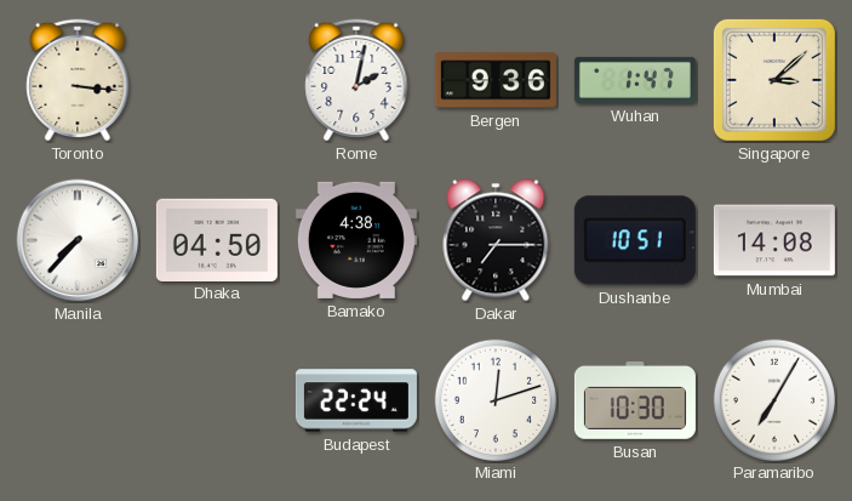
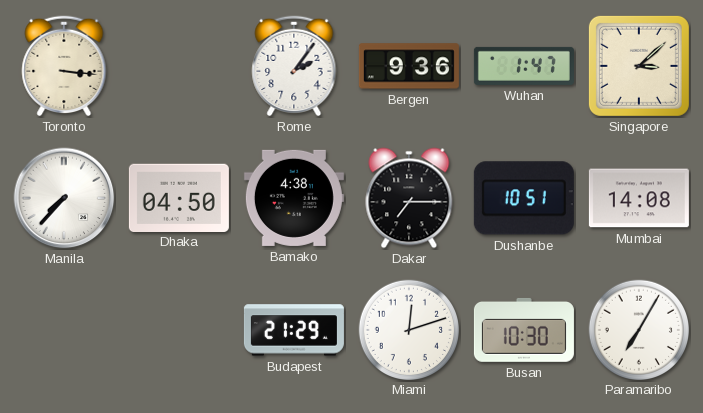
Rome: 2:02 -> 2:06
Budapest: 22:24 -> 21:29
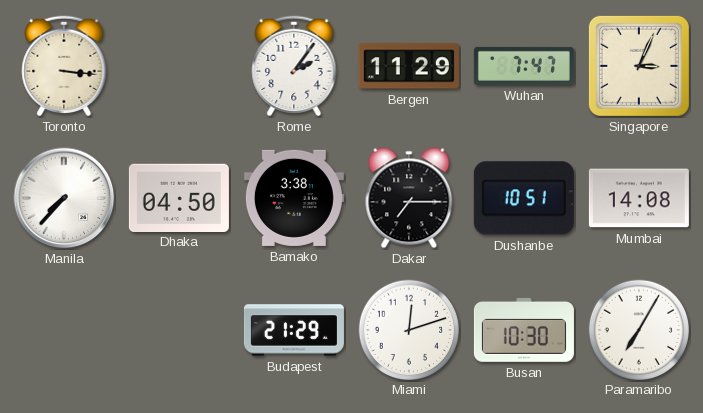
Bergen: 9:36 -> 11:29
Wuhan: 1:47 -> 7:47
Singapore: 3:08 -> 3:04
Bamako: 4:38 -> 3:38
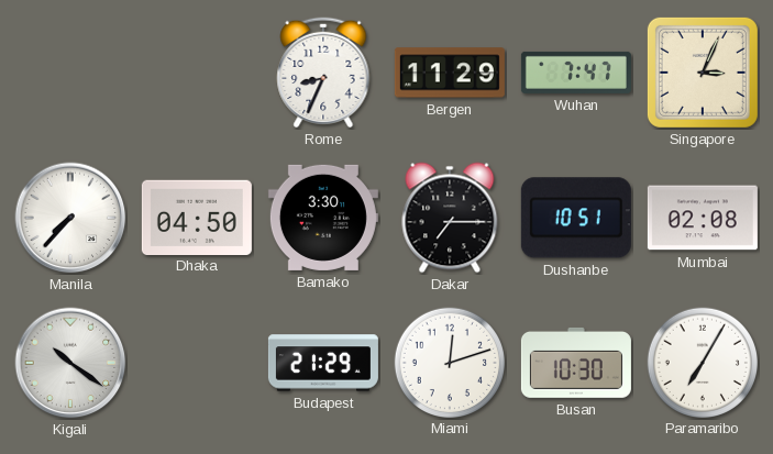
Toronto: 3:16 -> none
Rome: 2:06 -> 8:34
Bamako: 3:38 -> 3:30
Mumbai: 14:08 -> 02:08
Kigali: none -> 10:21
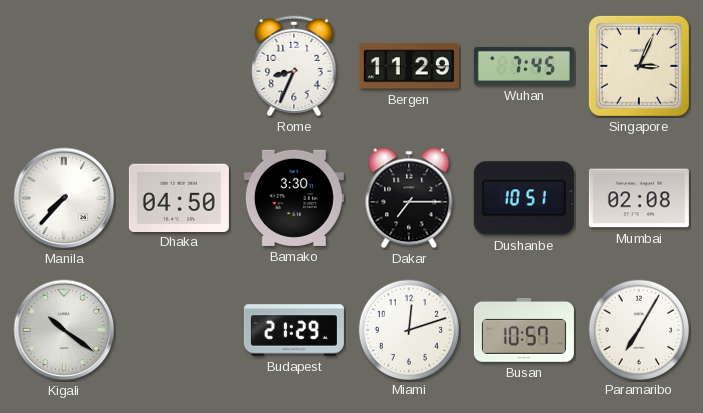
Wuhan: 7:47 -> 7:45
Busan: 10:30 -> 10:57
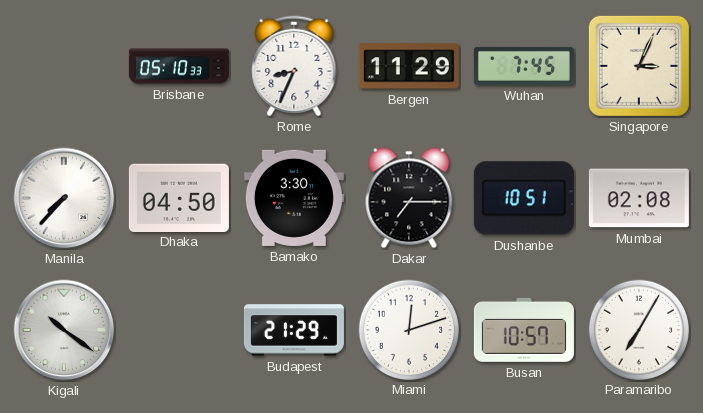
Brisbane: none -> 05:10
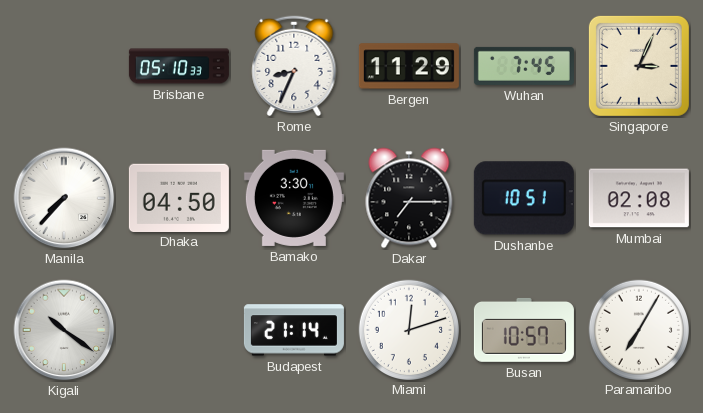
Budapest: 21:29 -> 21:14
